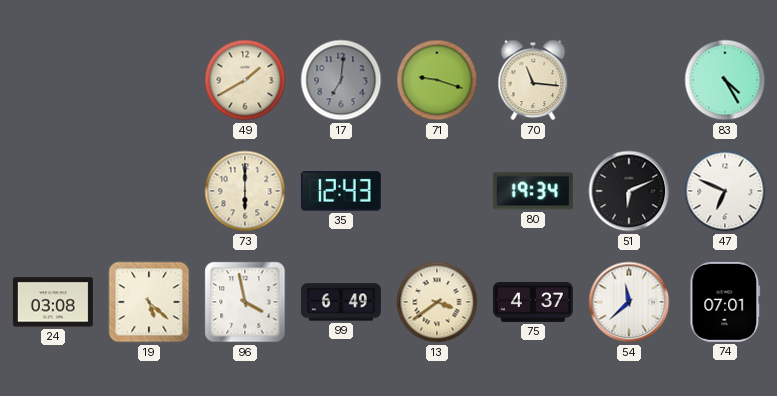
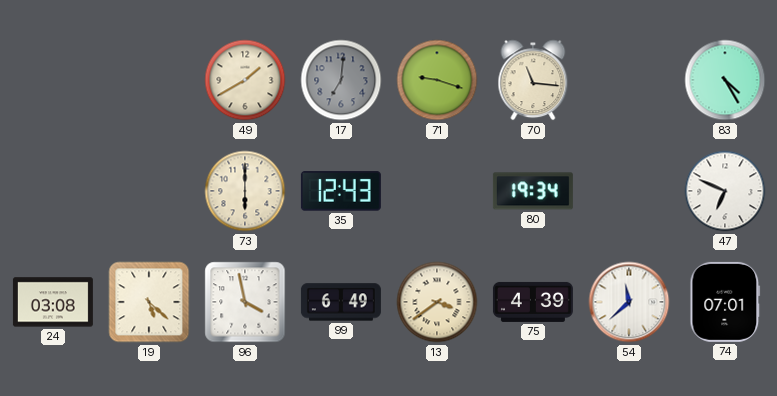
51: 6:11 -> none
75: 4:37 -> 4:39
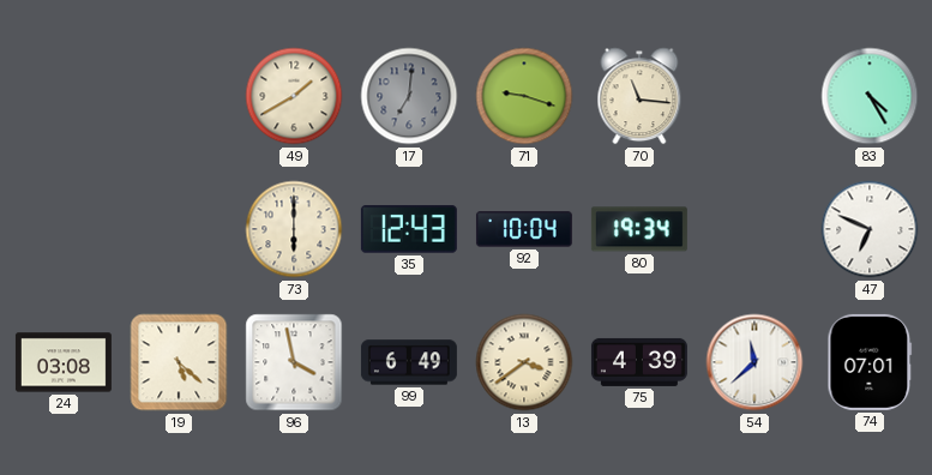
92: none -> 10:04
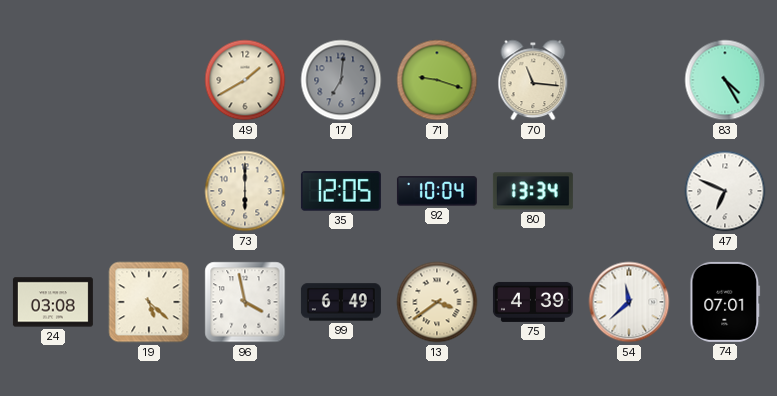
35: 12:43 -> 12:05
80: 19:34 -> 13:34
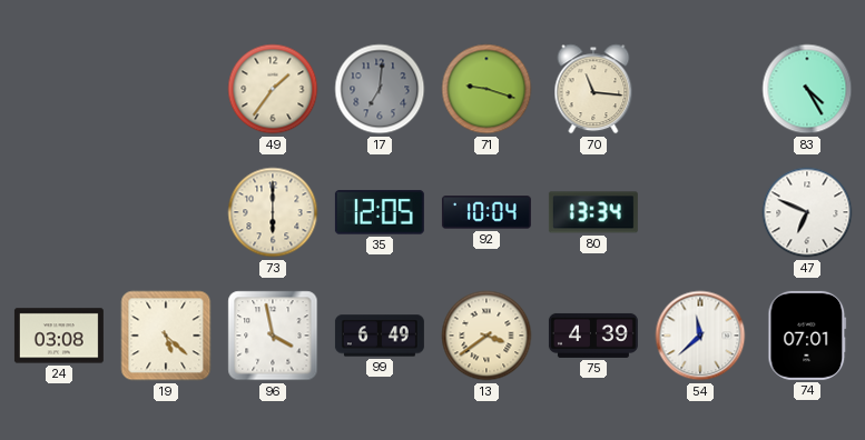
49: 1:40 -> 1:36
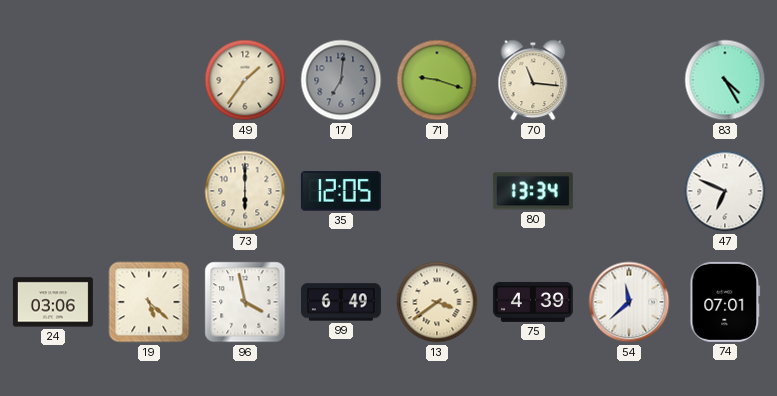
92: 10:04 -> none
24: 03:08 -> 03:06
